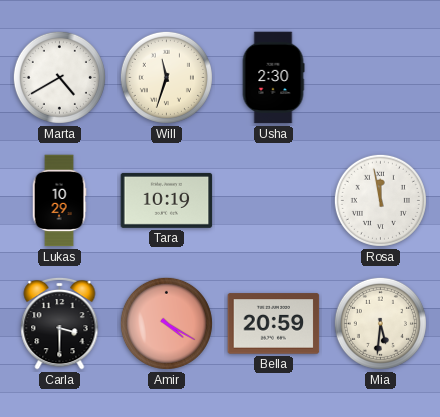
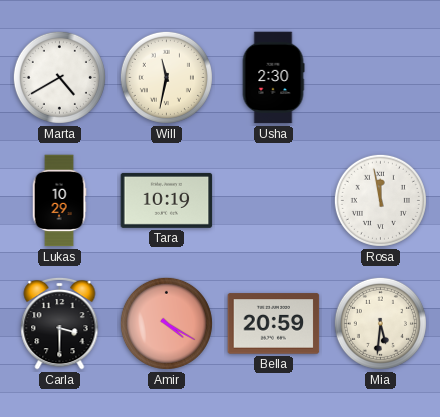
Will: 11:33 -> 11:32
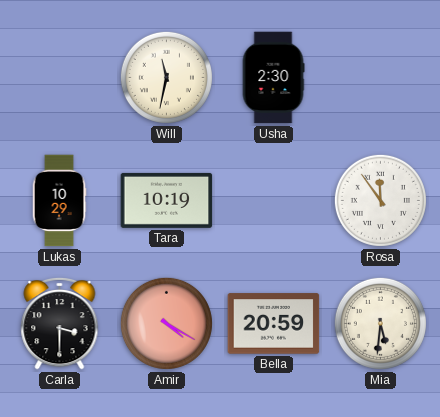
Marta: 4:40 -> none
Rosa: 11:58 -> 11:54
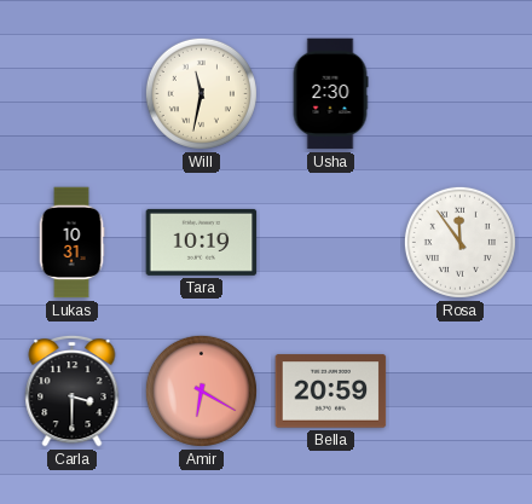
Lukas: 10:29 -> 10:31
Amir: 4:20 -> 6:20
Mia: 5:31 -> none
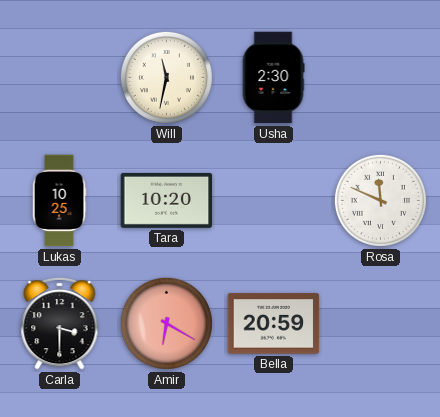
Lukas: 10:31 -> 10:25
Tara: 10:19 -> 10:20
Rosa: 11:54 -> 11:49
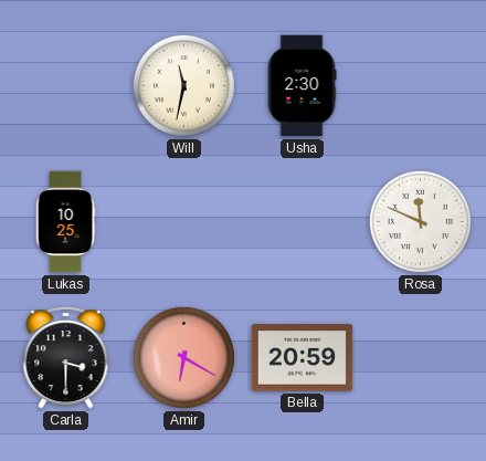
Tara: 10:20 -> none
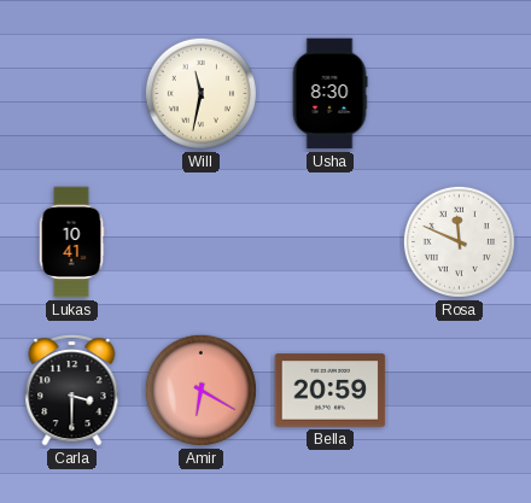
Usha: 2:30 -> 8:30
Lukas: 10:25 -> 10:41
